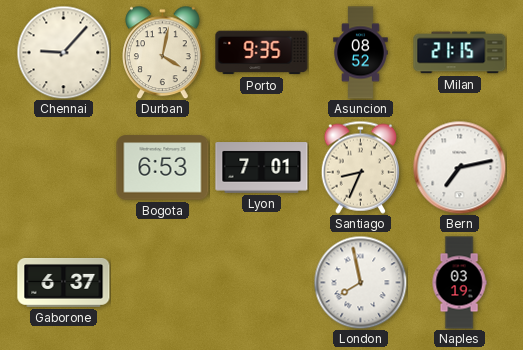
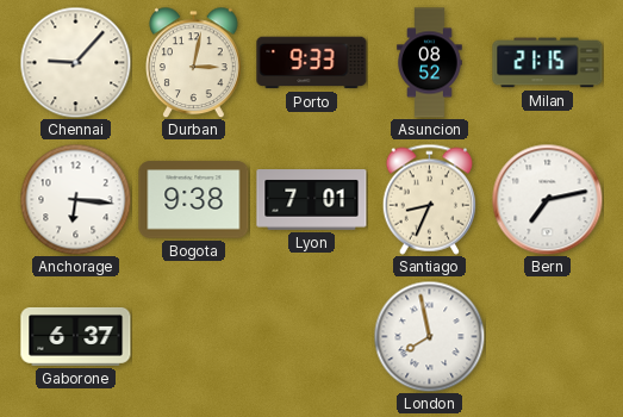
Durban: 4:02 -> 3:02
Porto: 9:35 -> 9:33
Anchorage: none -> 6:16
Bogota: 6:53 -> 9:38
Naples: 03:19 -> none
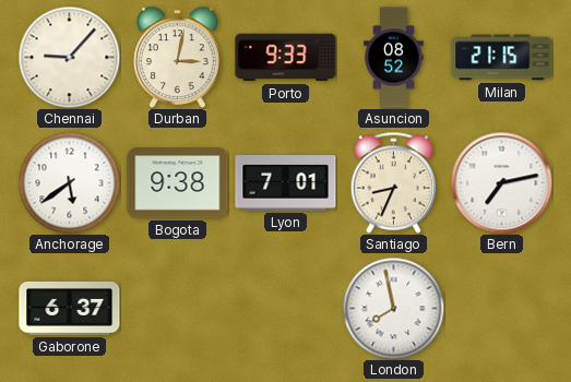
Anchorage: 6:16 -> 5:39
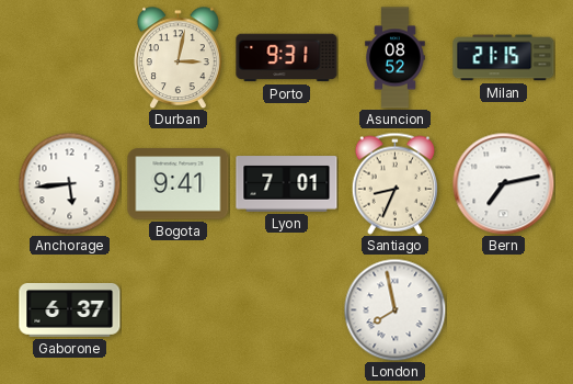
Chennai: 9:07 -> none
Porto: 9:33 -> 9:31
Anchorage: 5:39 -> 5:44
Bogota: 9:38 -> 9:41
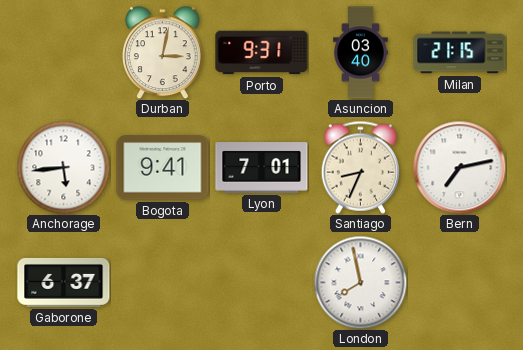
Asuncion: 08:52 -> 03:40
